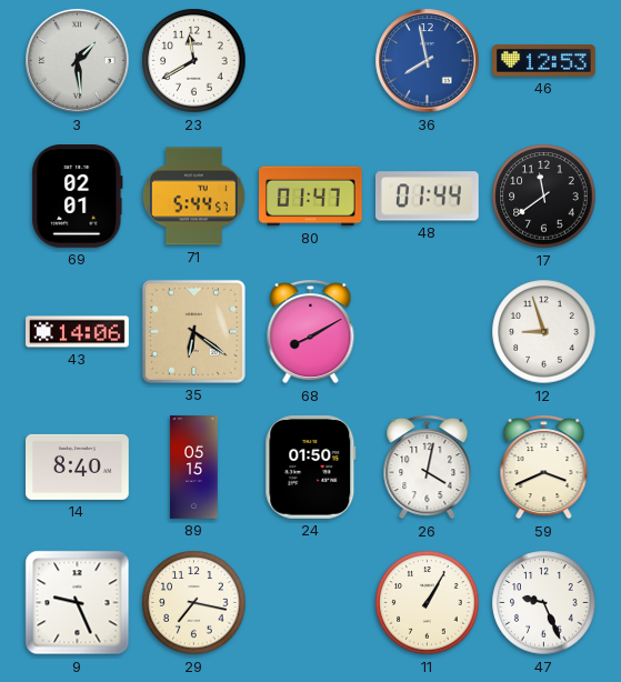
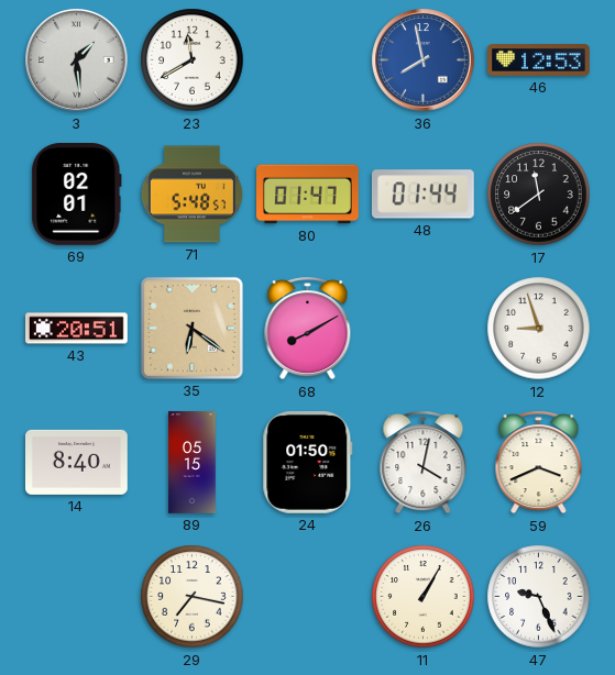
71: 5:44 -> 5:48
43: 14:06 -> 20:51
9: 9:26 -> none
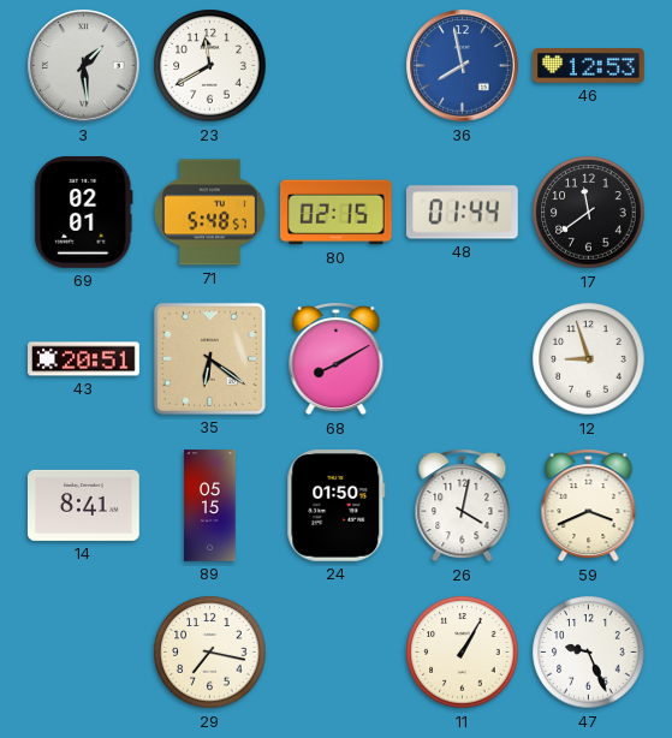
80: 01:47 -> 02:15
14: 8:40 -> 8:41
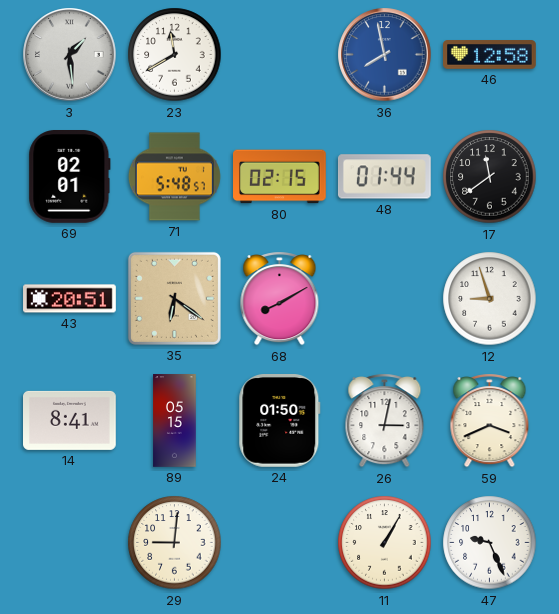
46: 12:53 -> 12:58
26: 4:02 -> 3:02
29: 7:17 -> 9:01
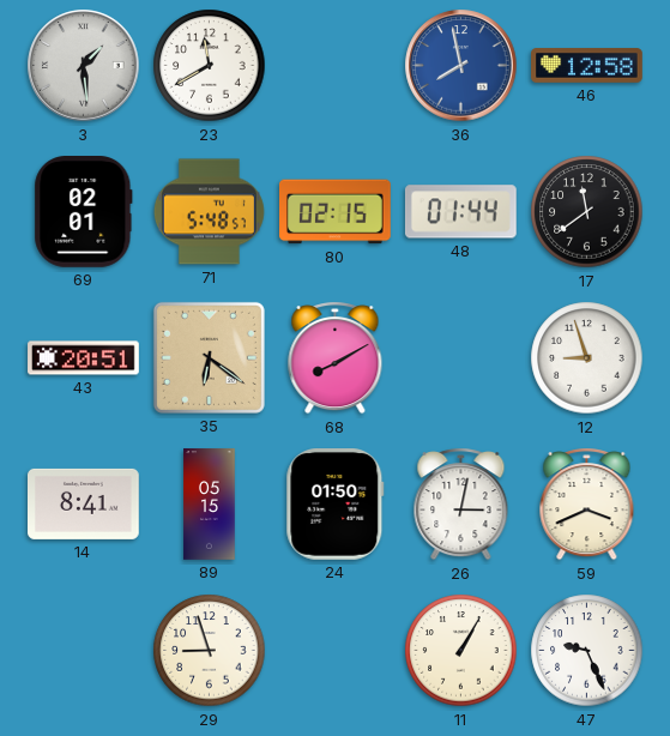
29: 9:01 -> 8:57
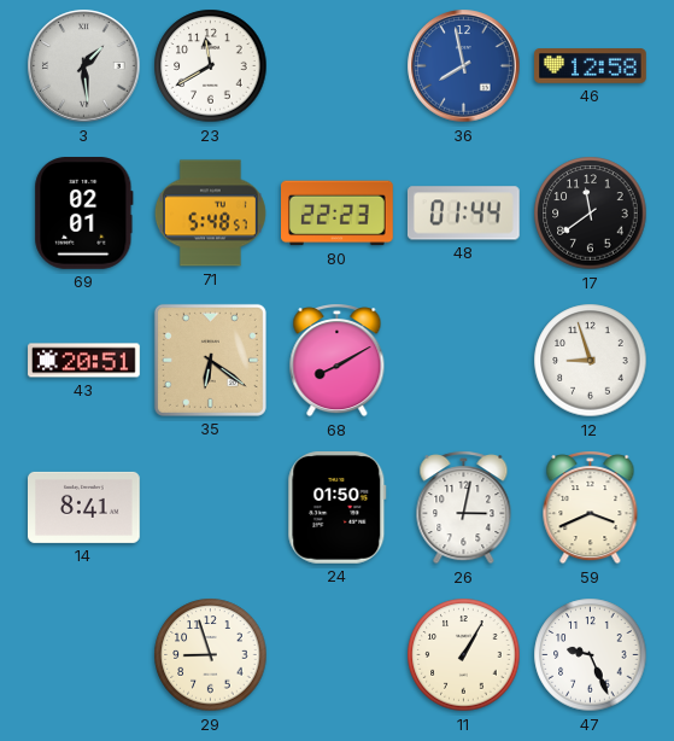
80: 02:15 -> 22:23
89: 05:15 -> none
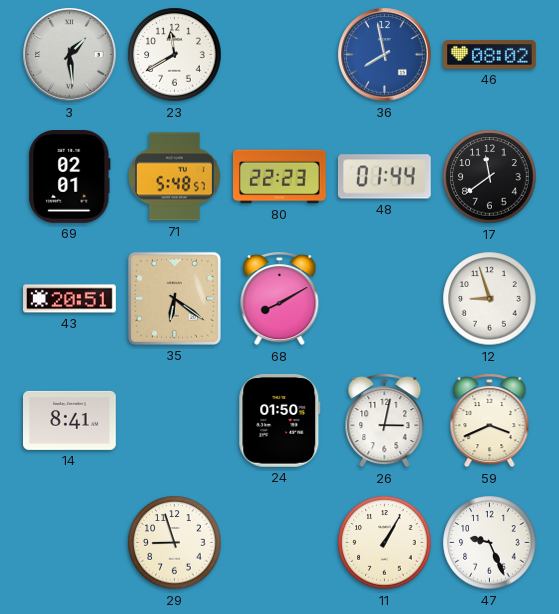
46: 12:58 -> 08:02
